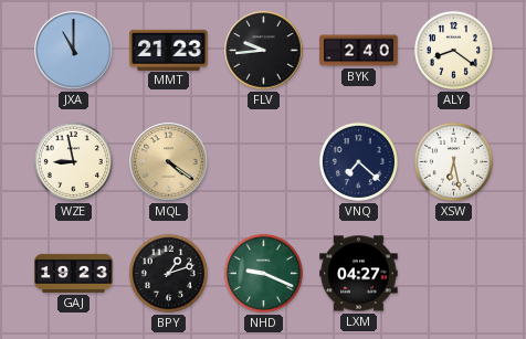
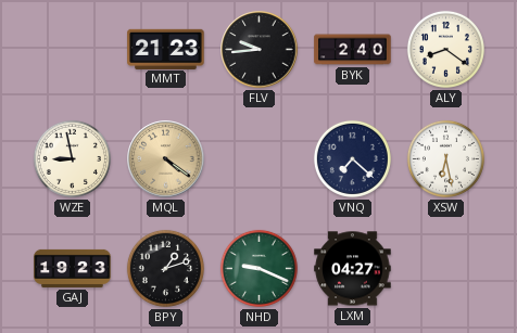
JXA: 11:00 -> none
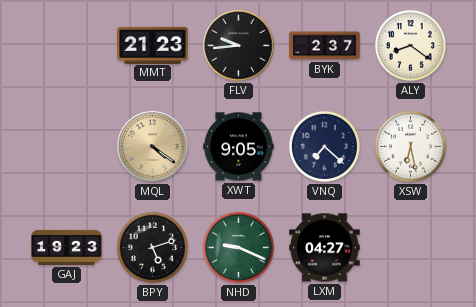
BYK: 2:40 -> 2:37
WZE: 8:58 -> none
XWT: none -> 9:05
BPY: 1:12 -> 5:12
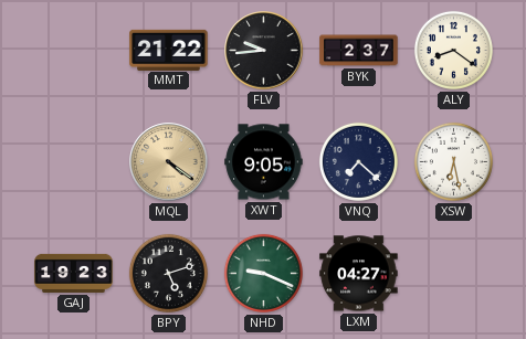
MMT: 21:23 -> 21:22
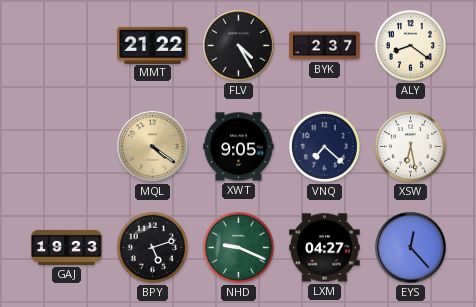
FLV: 9:44 -> 4:25
EYS: none -> 12:23
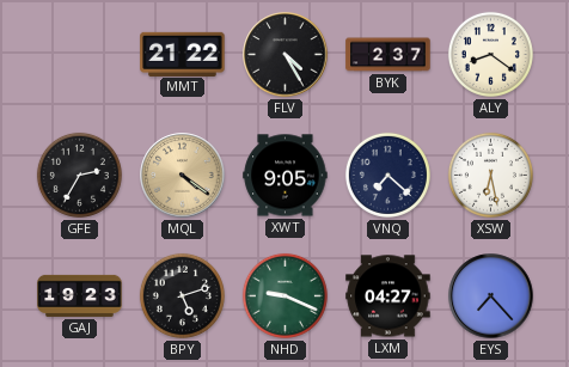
GFE: none -> 2:35
EYS: 12:23 -> 7:23
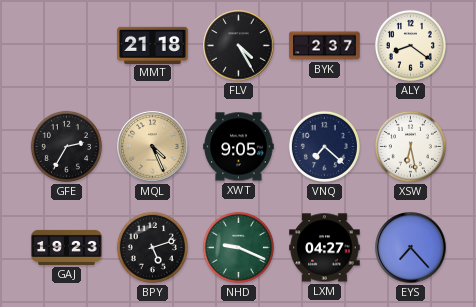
MMT: 21:22 -> 21:18
MQL: 4:21 -> 4:26
